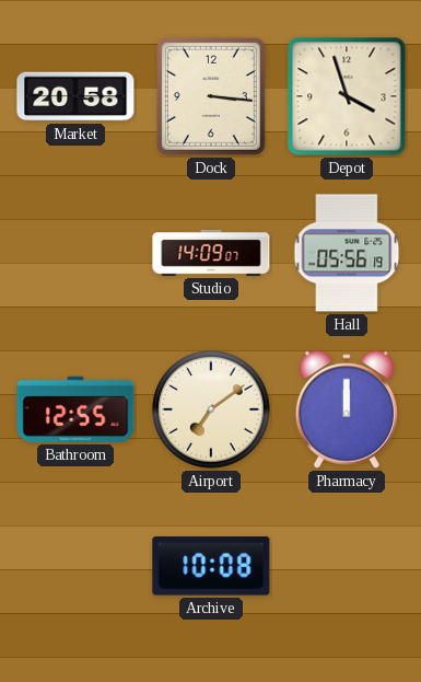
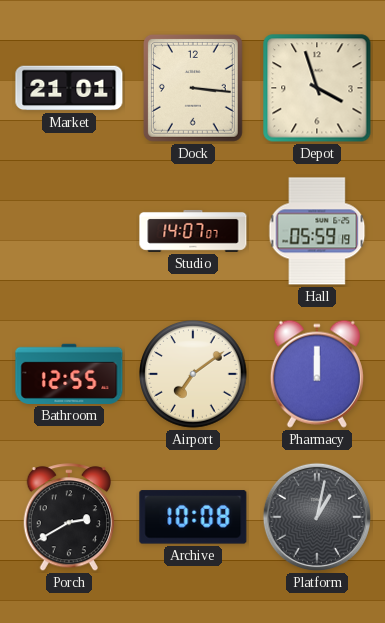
Market: 20:58 -> 21:01
Studio: 14:09 -> 14:07
Hall: 05:56 -> 05:59
Porch: none -> 2:40
Platform: none -> 1:02
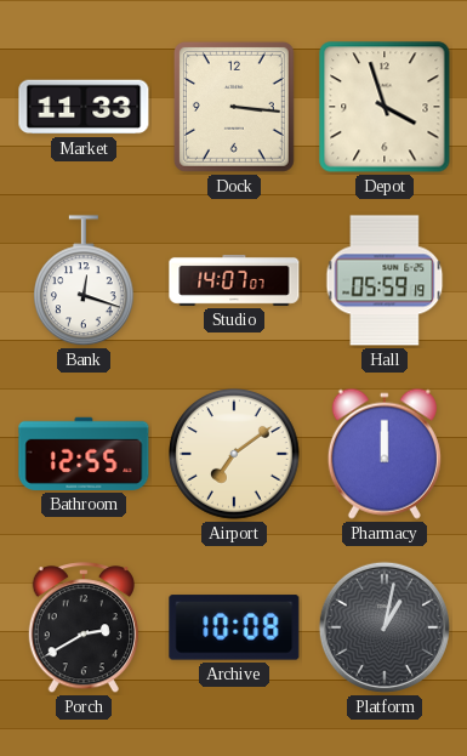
Market: 21:01 -> 11:33
Bank: none -> 12:18
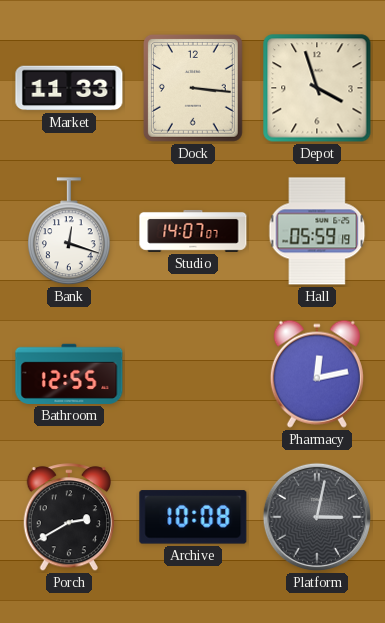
Airport: 7:09 -> none
Pharmacy: 12:00 -> 12:13
Platform: 1:02 -> 3:02
